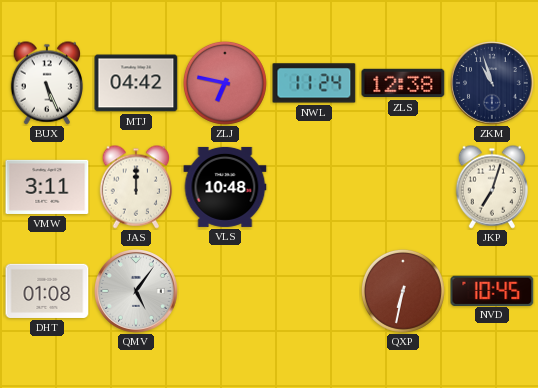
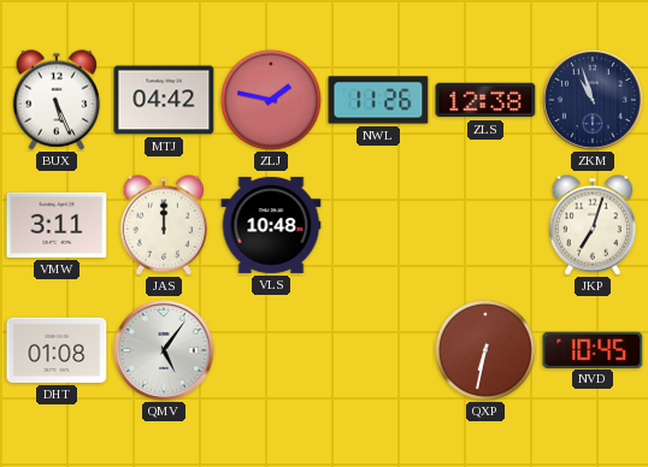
ZLJ: 6:47 -> 1:47
NWL: 11:24 -> 11:26
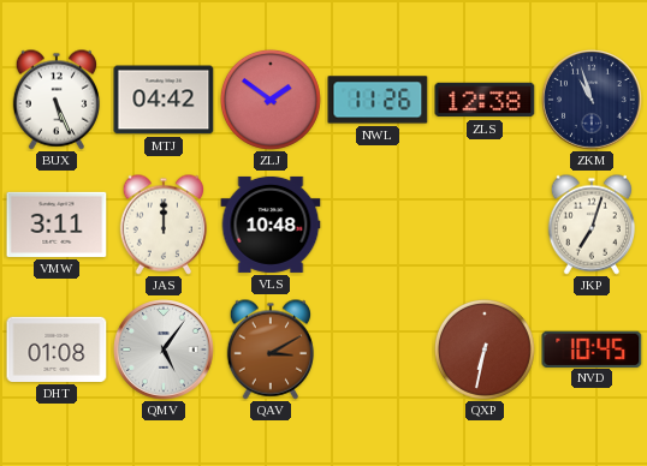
ZLJ: 1:47 -> 1:51
QAV: none -> 3:10
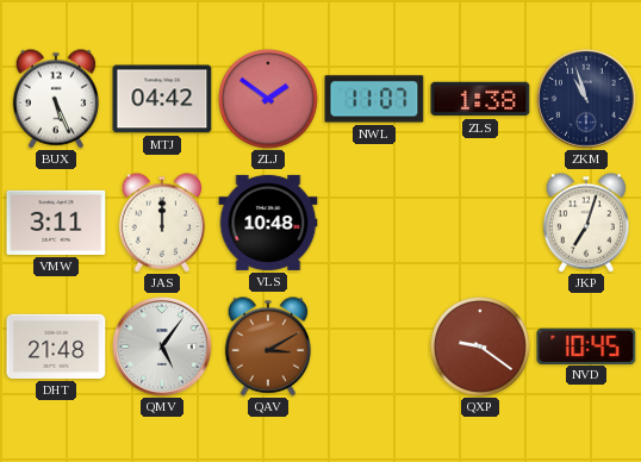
NWL: 11:26 -> 11:07
ZLS: 12:38 -> 1:38
DHT: 01:08 -> 21:48
QXP: 6:32 -> 9:21
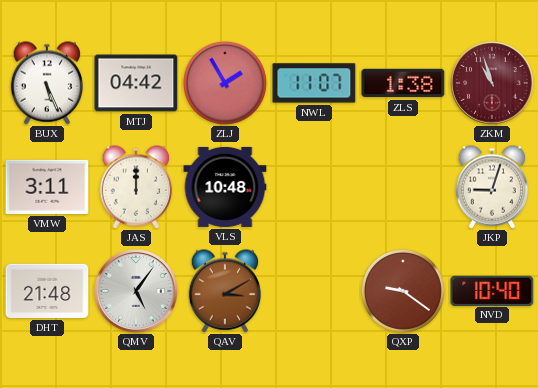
ZLJ: 1:51 -> 1:55
ZKM dial: navy -> burgundy
JKP: 7:03 -> 9:03
NVD: 10:45 -> 10:40
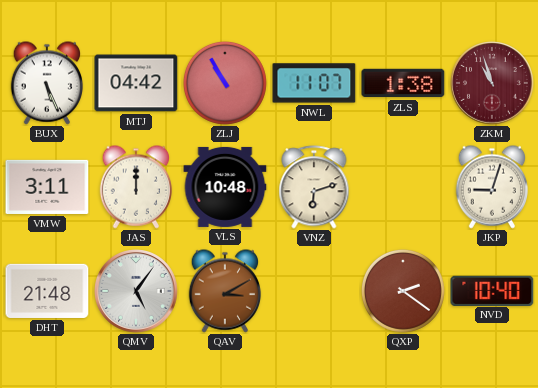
ZLJ: 1:55 -> 10:55
VNZ: none -> 6:12
QXP: 9:21 -> 2:21
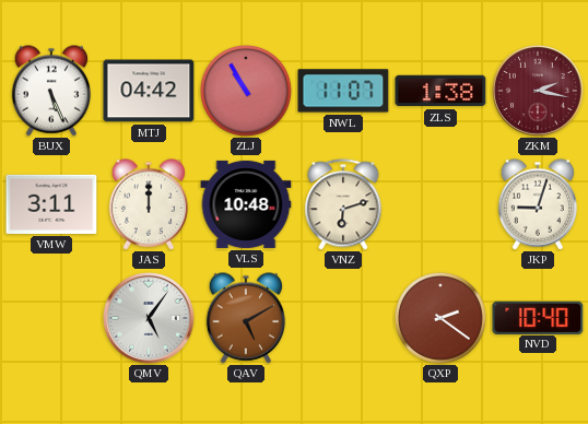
ZKM: 10:57 -> 2:17
DHT: 21:48 -> none
QAV: 3:10 -> 5:10
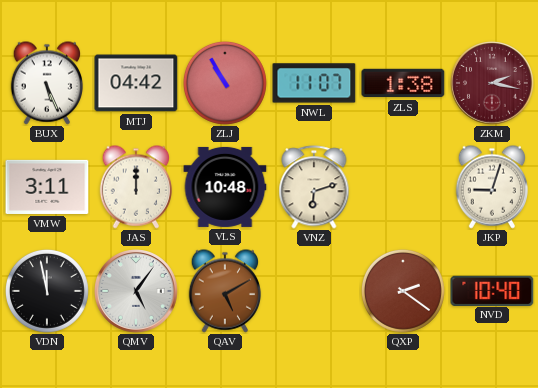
VDN: none -> 11:58
